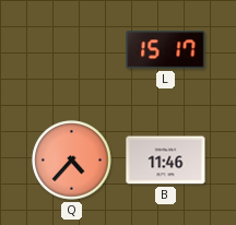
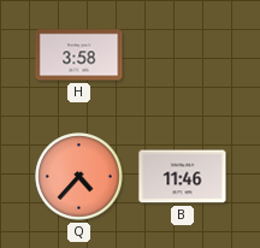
H: none -> 3:58
L: 15:17 -> none
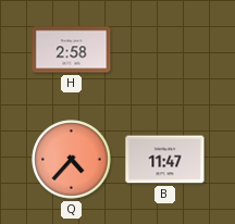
H: 3:58 -> 2:58
B: 11:46 -> 11:47
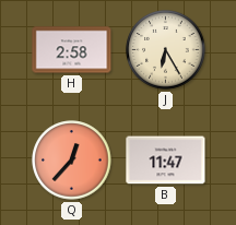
J: none -> 6:25
Q: 4:37 -> 12:37
